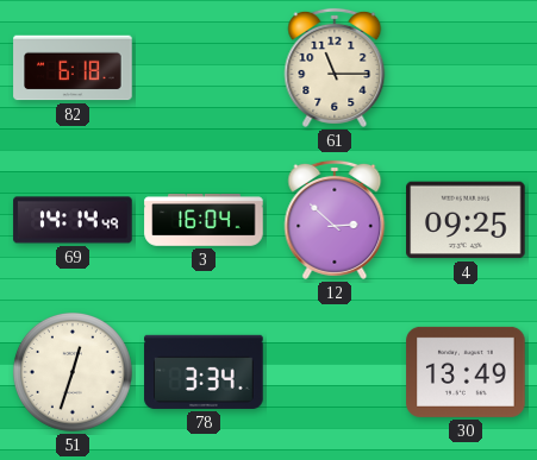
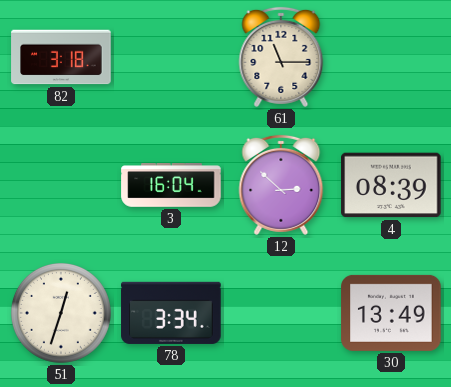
82: 6:18 -> 3:18
69: 14:14 -> none
4: 09:25 -> 08:39
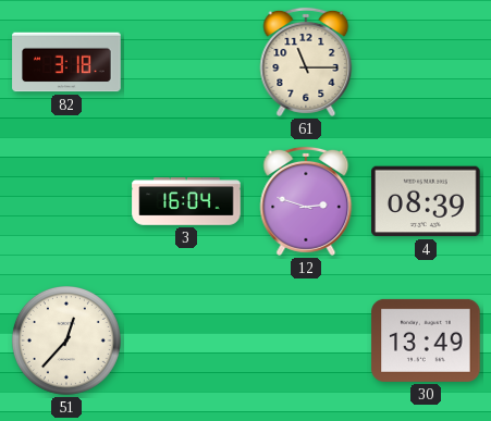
12: 2:52 -> 2:48
51: 12:33 -> 12:37
78: 3:34 -> none
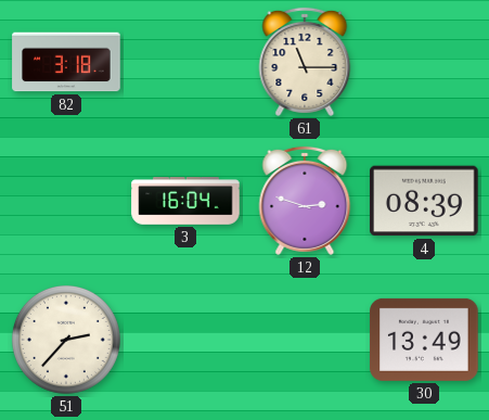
51: 12:37 -> 2:37
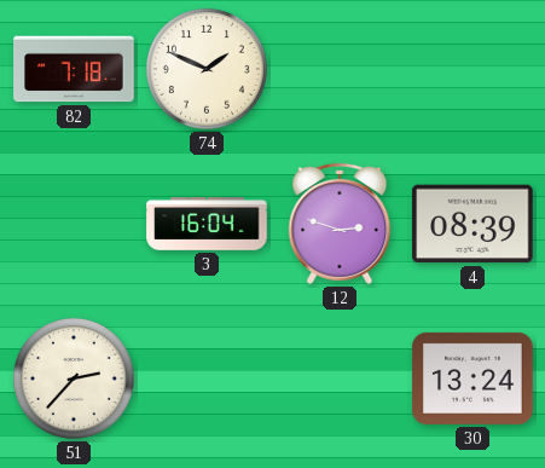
82: 3:18 -> 7:18
74: none -> 1:49
61: 11:15 -> none
30: 13:49 -> 13:24
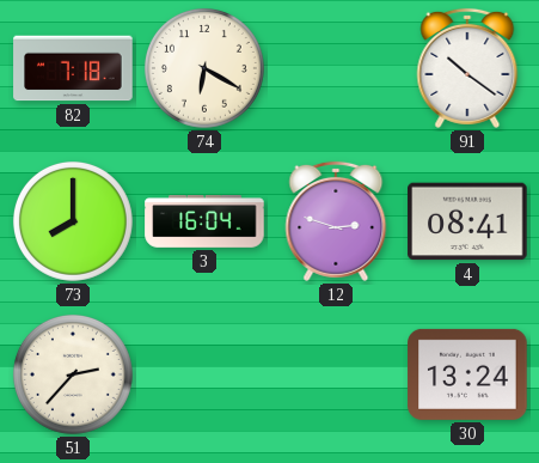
74: 1:49 -> 6:20
91: none -> 10:21
73: none -> 8:00
4: 08:39 -> 08:41
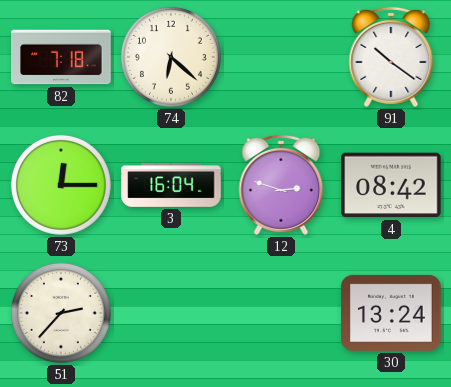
74: 6:20 -> 6:22
73: 8:00 -> 12:15
4: 08:41 -> 08:42
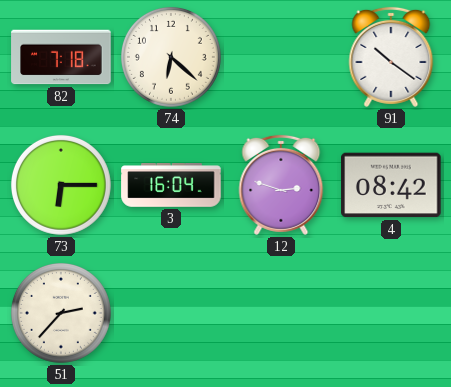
73: 12:15 -> 6:15
30: 13:24 -> none
